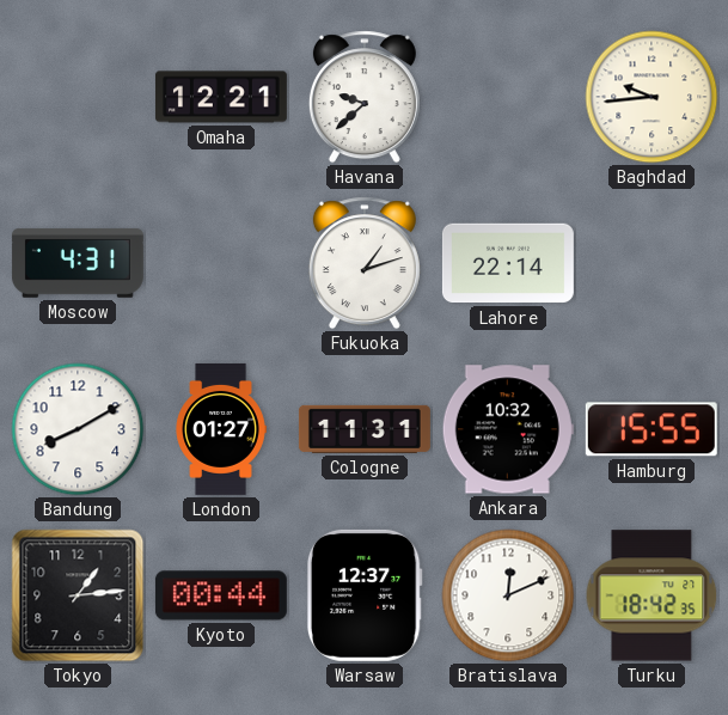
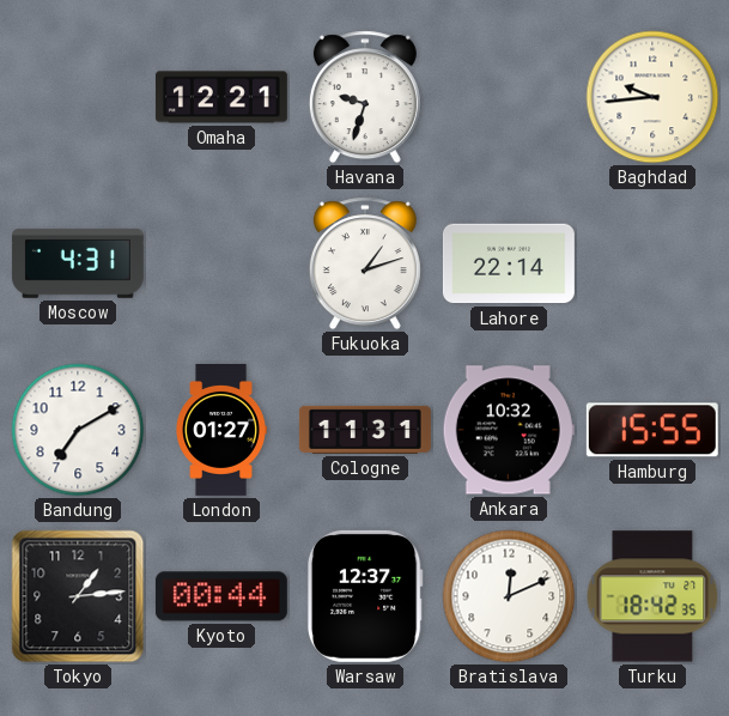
Havana: 9:38 -> 9:33
Bandung: 8:10 -> 7:10
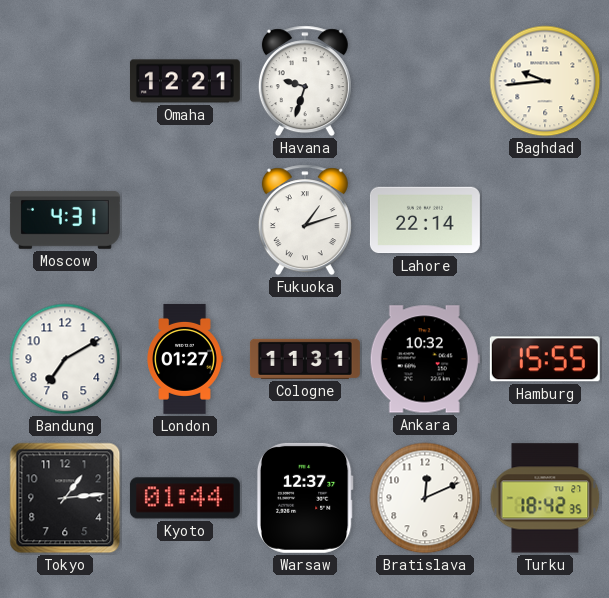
Kyoto: 00:44 -> 01:44
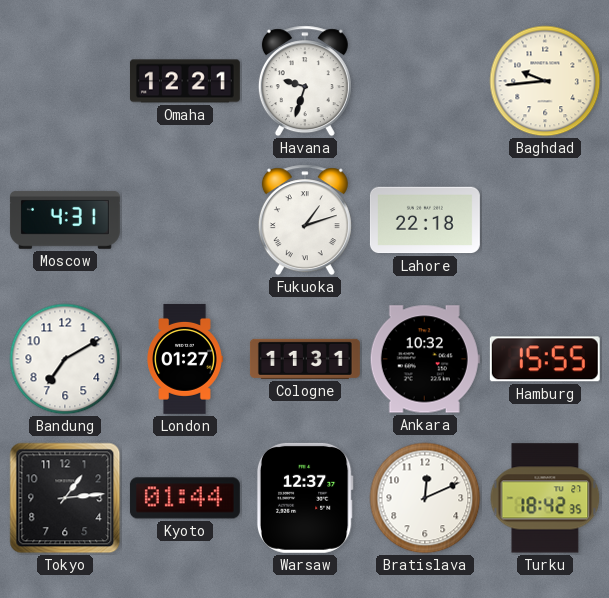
Lahore: 22:14 -> 22:18
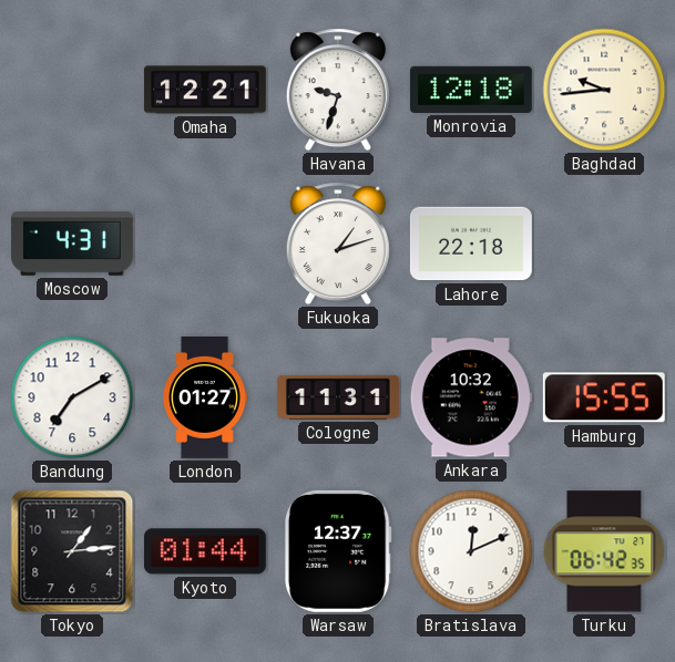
Monrovia: none -> 12:18
Turku: 18:42 -> 06:42
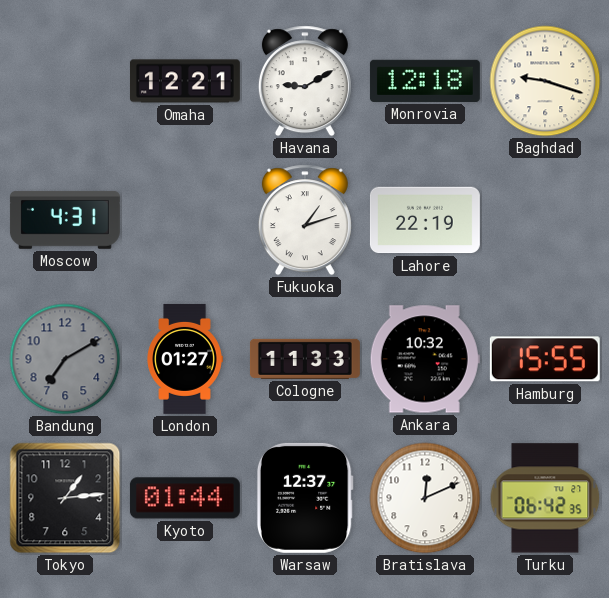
Havana: 9:33 -> 9:10
Baghdad: 9:44 -> 9:18
Lahore: 22:18 -> 22:19
Bandung dial: white -> grey
Cologne: 11:31 -> 11:33
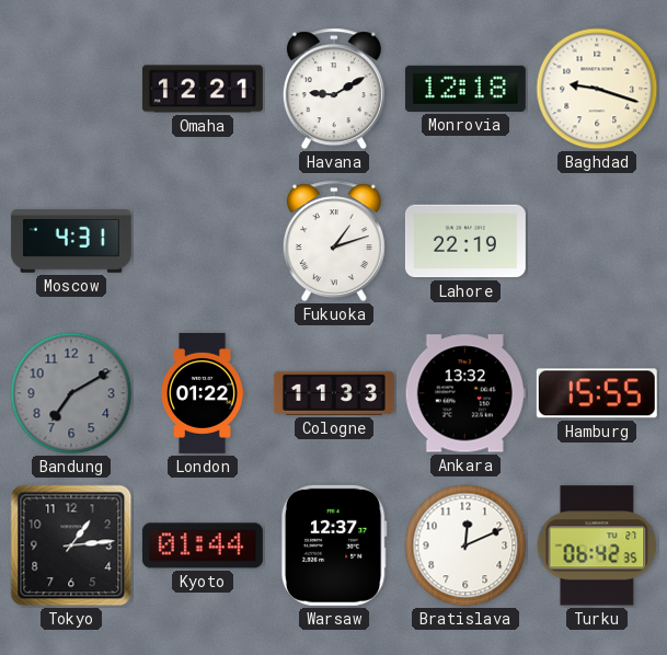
London: 01:27 -> 01:22
Ankara: 10:32 -> 13:32
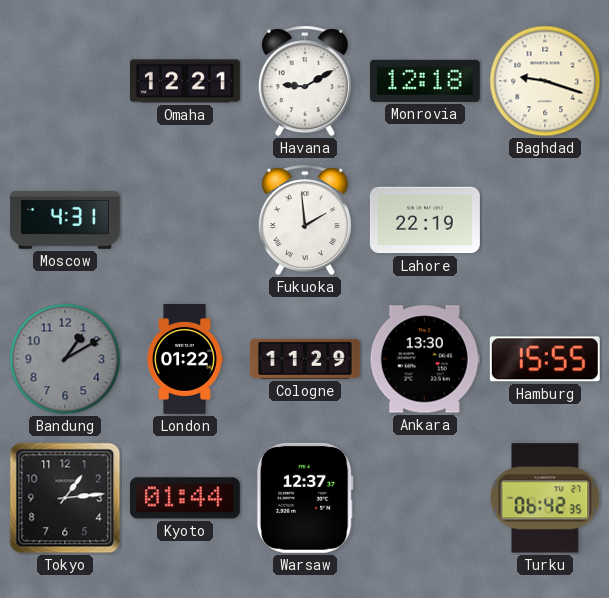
Fukuoka: 1:12 -> 1:59
Bandung: 7:10 -> 1:10
Cologne: 11:33 -> 11:29
Ankara: 13:32 -> 13:30
Bratislava: 12:11 -> none
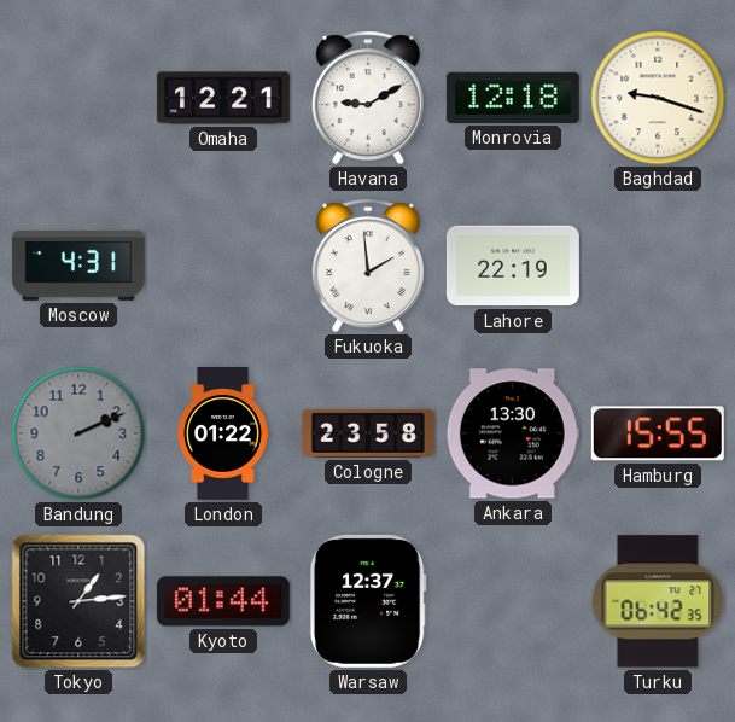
Bandung: 1:10 -> 2:11
Cologne: 11:29 -> 23:58
